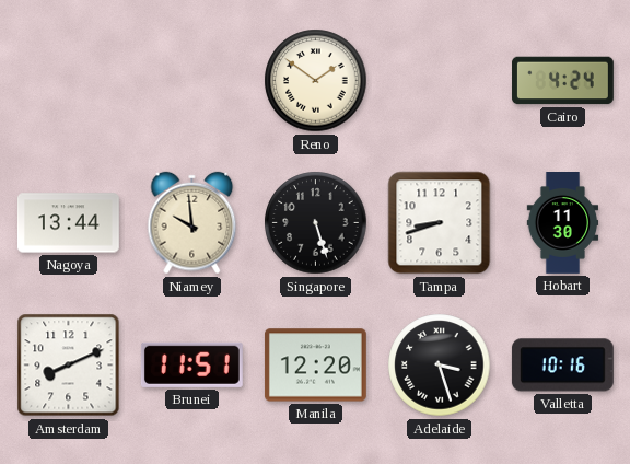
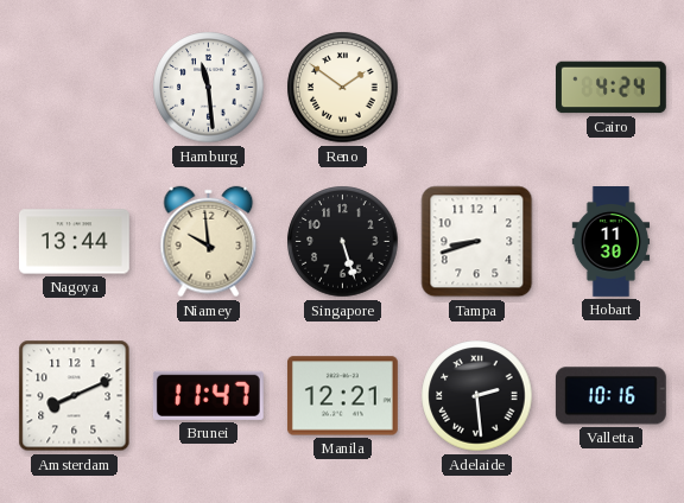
Hamburg: none -> 11:29
Brunei: 11:51 -> 11:47
Manila: 12:20 -> 12:21
Adelaide: 3:27 -> 2:29
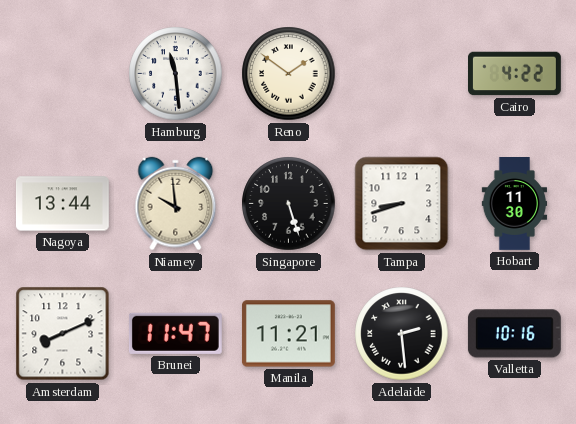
Cairo: 4:24 -> 4:22
Manila: 12:21 -> 11:21
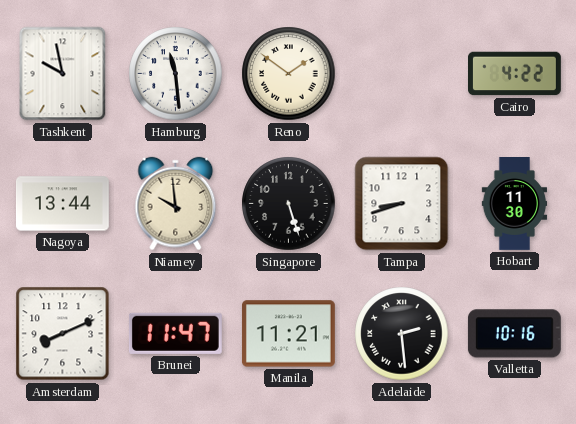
Tashkent: none -> 9:58
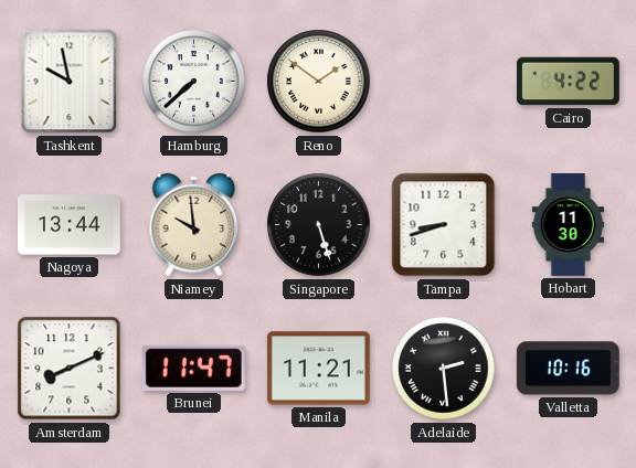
Hamburg: 11:29 -> 7:38
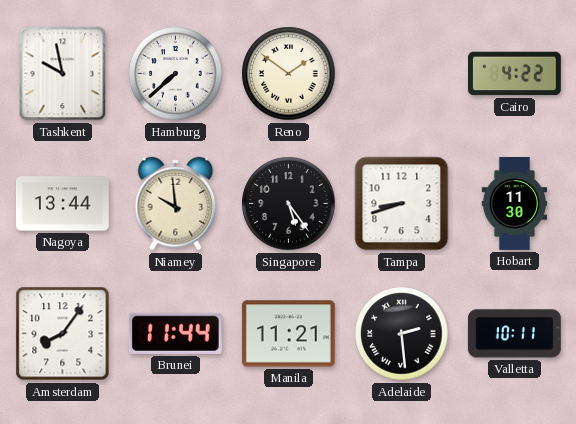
Singapore: 5:27 -> 5:24
Amsterdam: 8:11 -> 8:06
Brunei: 11:47 -> 11:44
Valletta: 10:16 -> 10:11
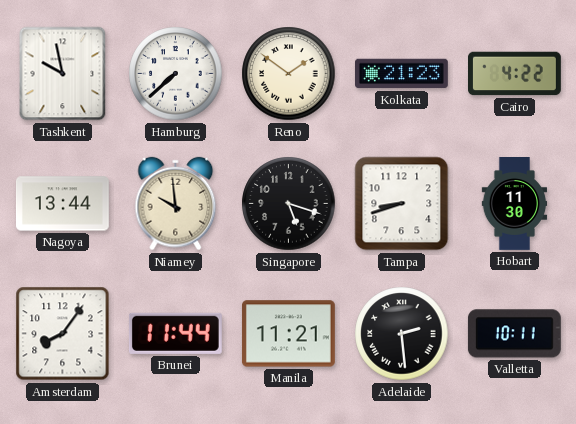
Kolkata: none -> 21:23
Singapore: 5:24 -> 5:18
